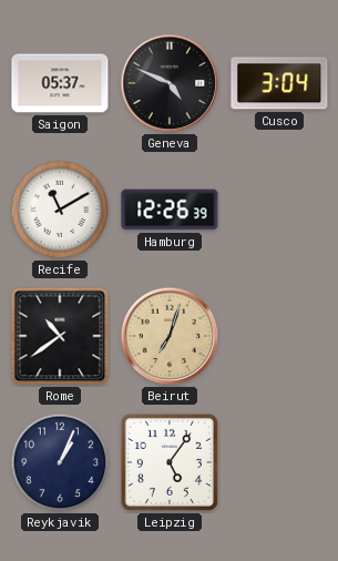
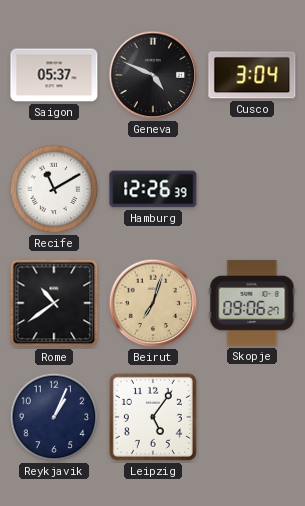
Skopje: none -> 09:06
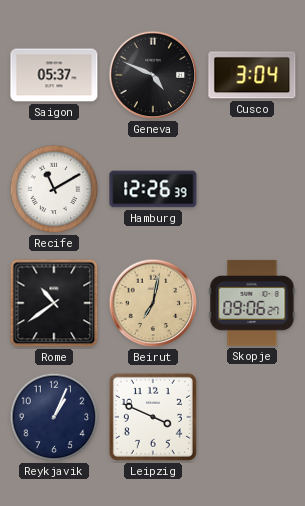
Beirut: 7:03 -> 7:02
Leipzig: 5:06 -> 3:49
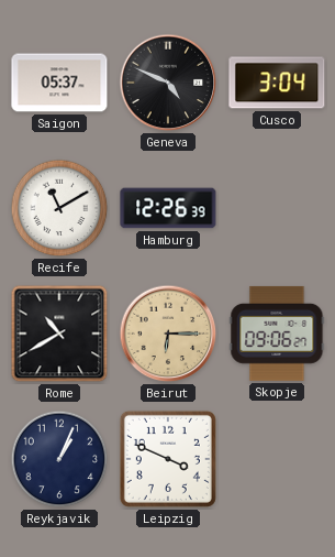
Rome: 10:39 -> 10:40
Beirut: 7:02 -> 6:15
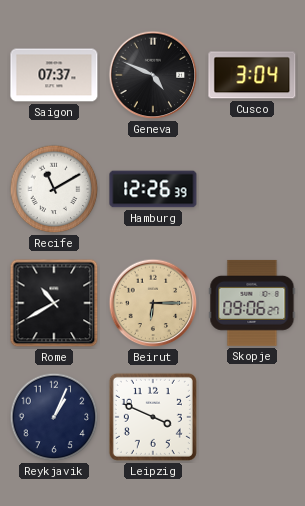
Saigon: 05:37 -> 07:37
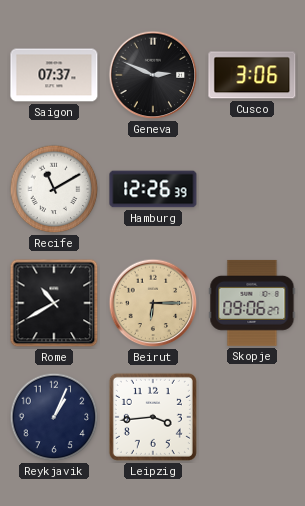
Geneva: 4:49 -> 2:49
Cusco: 3:04 -> 3:06
Leipzig: 3:49 -> 3:44
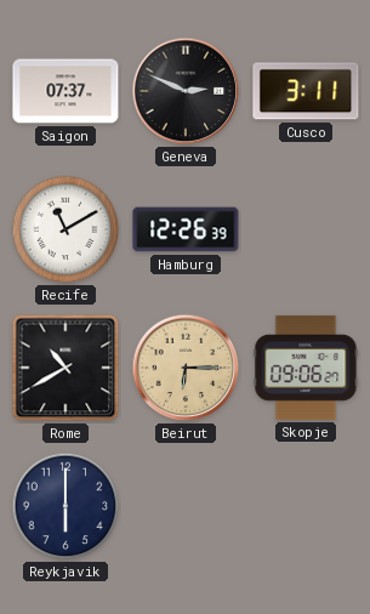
Cusco: 3:06 -> 3:11
Reykjavik: 1:04 -> 6:00
Leipzig: 3:44 -> none
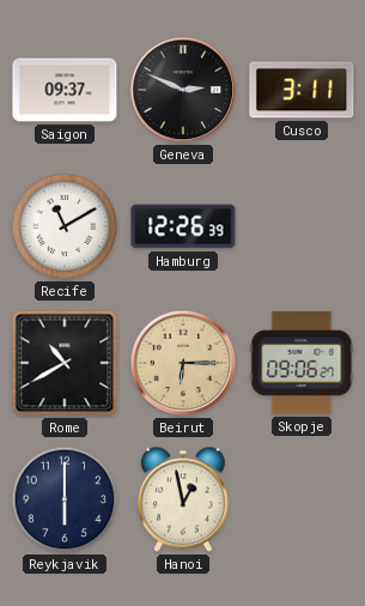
Saigon: 07:37 -> 09:37
Hanoi: none -> 12:58
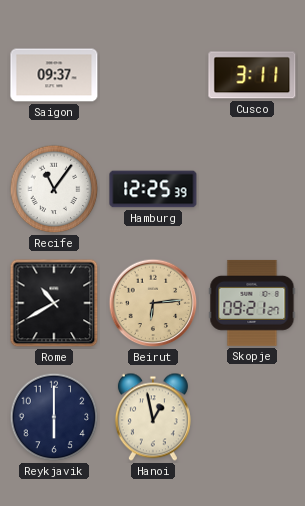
Geneva: 2:49 -> none
Recife: 11:10 -> 11:06
Hamburg: 12:26 -> 12:25
Beirut: 6:15 -> 6:14
Skopje: 09:06 -> 09:21
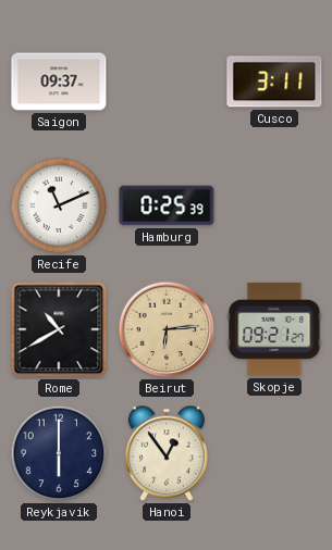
Recife: 11:06 -> 11:11
Hamburg: 12:25 -> 0:25
Hanoi: 12:58 -> 12:54
